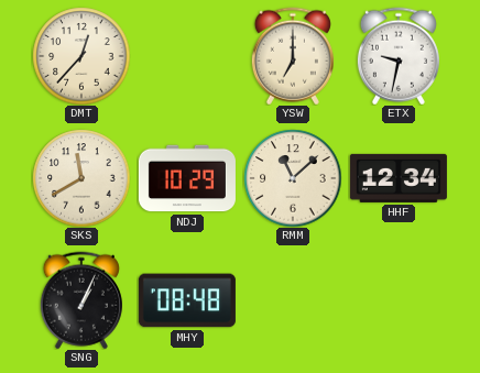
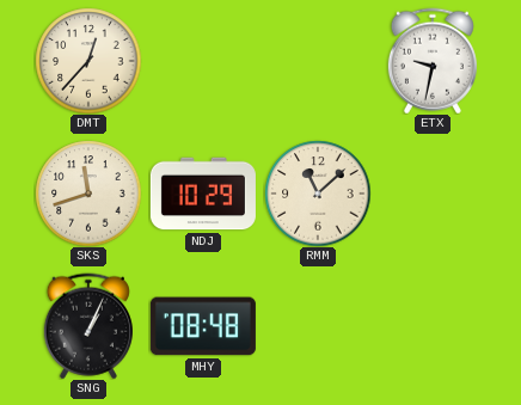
YSW: 7:00 -> none
SKS: 11:40 -> 11:42
HHF: 12:34 -> none
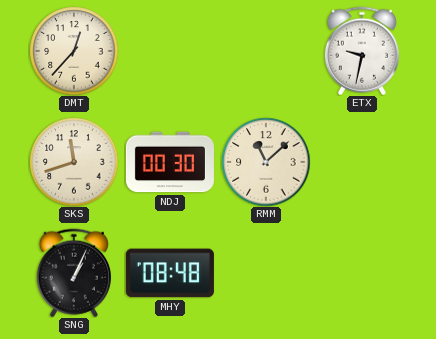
NDJ: 10:29 -> 00:30
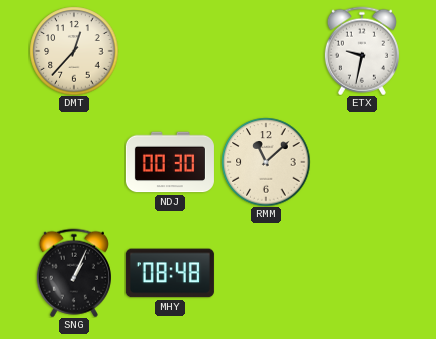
SKS: 11:42 -> none
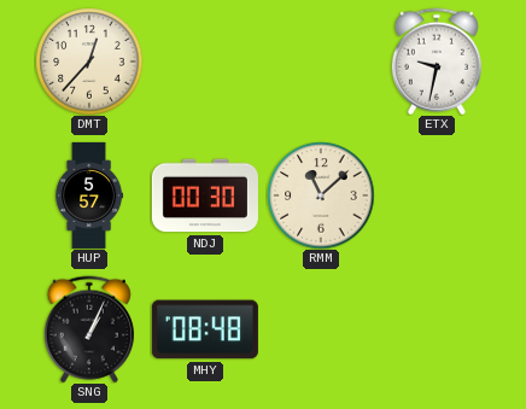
HUP: none -> 5:57
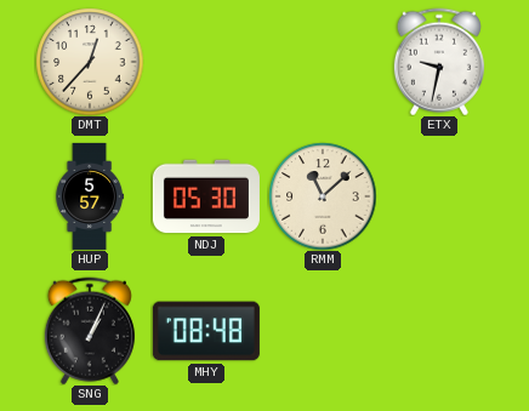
NDJ: 00:30 -> 05:30
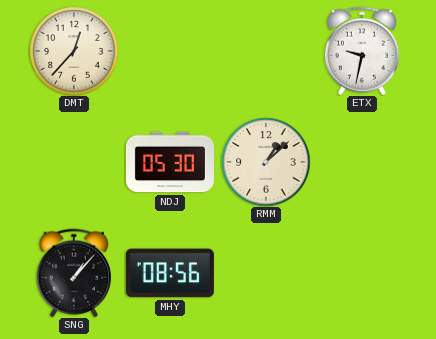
HUP: 5:57 -> none
RMM: 11:08 -> 1:08
SNG: 1:04 -> 1:07
MHY: 08:48 -> 08:56
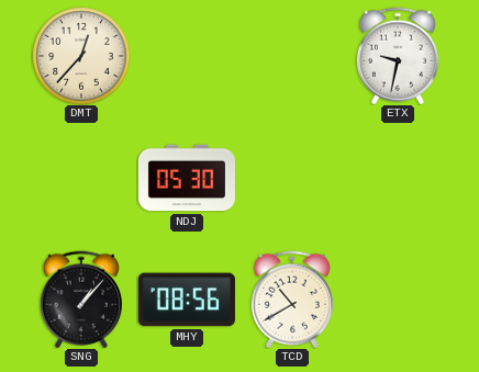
RMM: 1:08 -> none
TCD: none -> 10:40
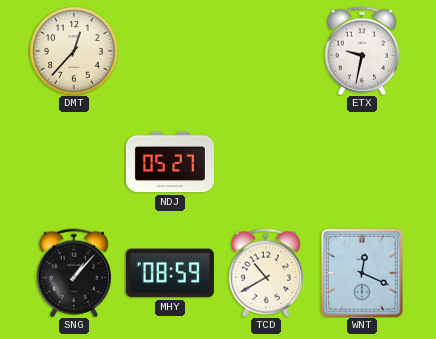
NDJ: 05:30 -> 05:27
MHY: 08:56 -> 08:59
WNT: none -> 12:19
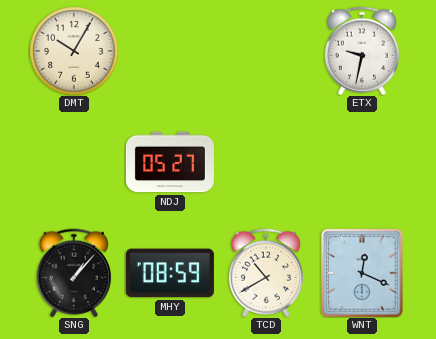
DMT: 12:37 -> 10:05
